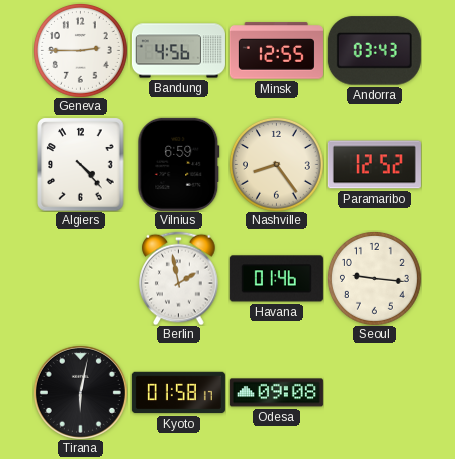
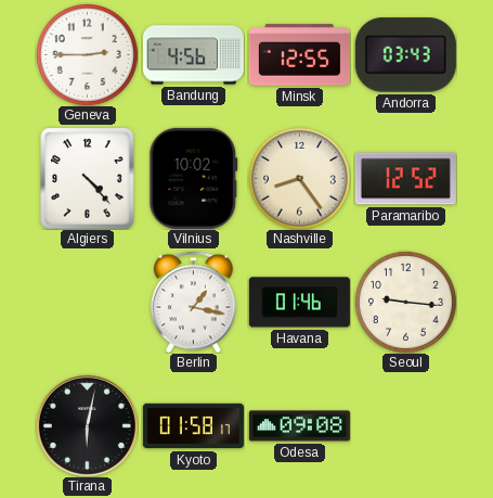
Vilnius: 6:59 -> 10:02
Berlin: 1:58 -> 1:17
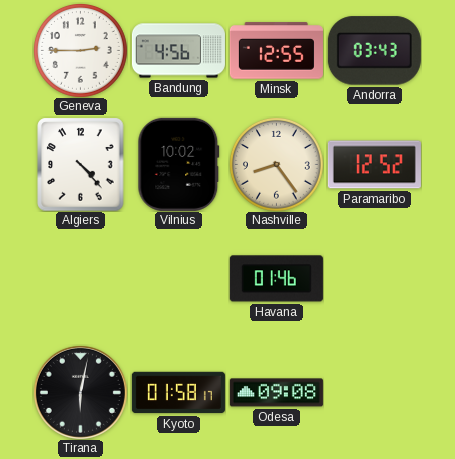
Berlin: 1:17 -> none
Seoul: 9:16 -> none
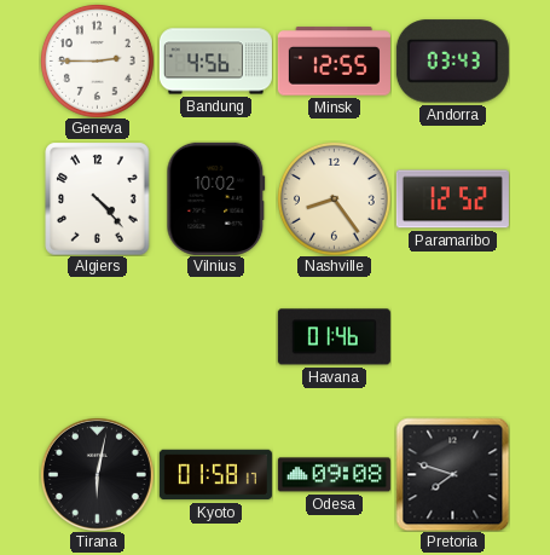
Pretoria: none -> 7:48
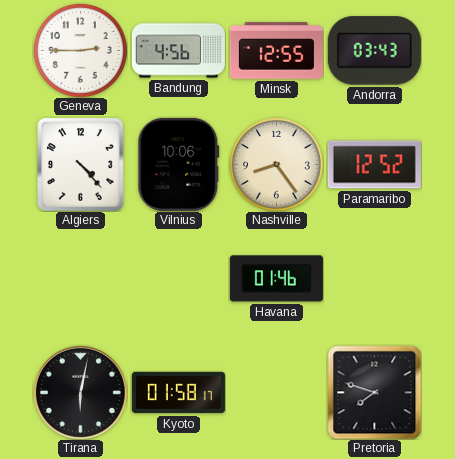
Vilnius: 10:02 -> 10:06
Odesa: 09:08 -> none
